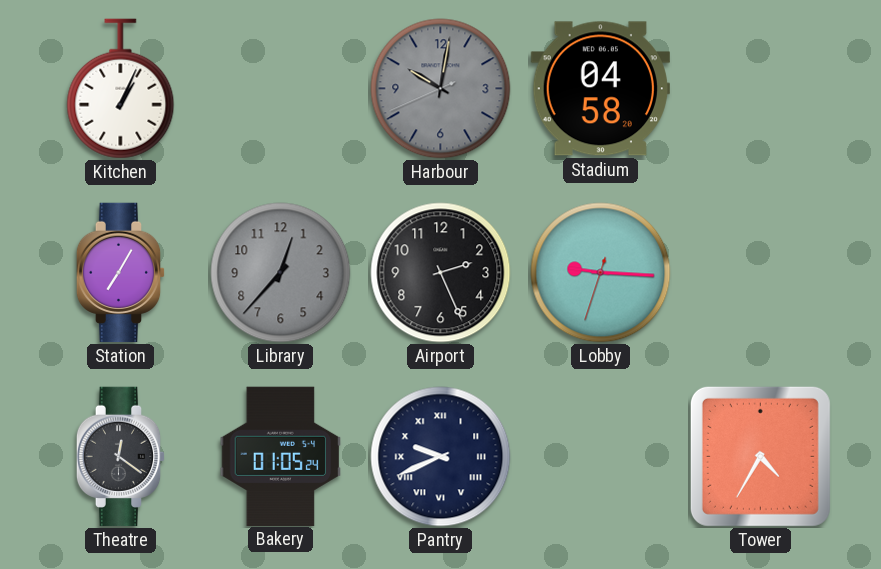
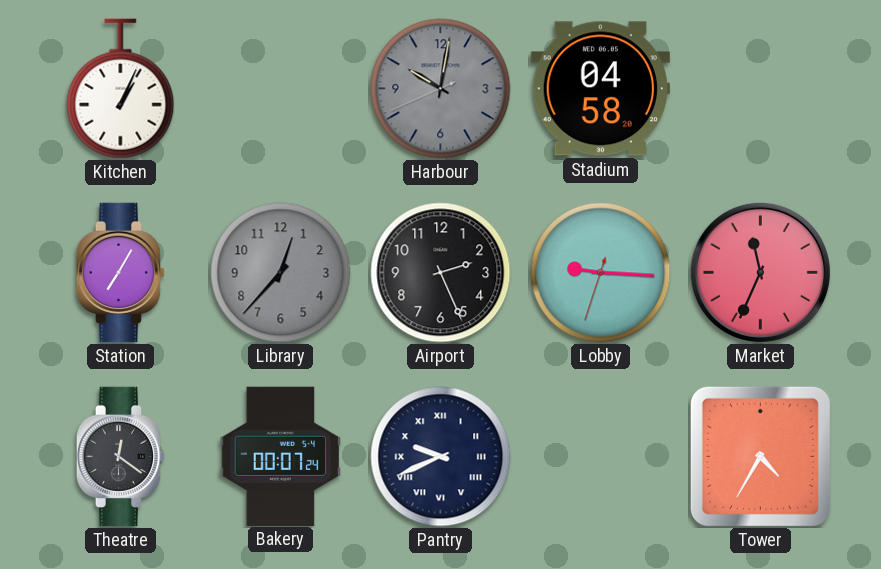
Market: none -> 11:34
Bakery: 01:05 -> 00:07
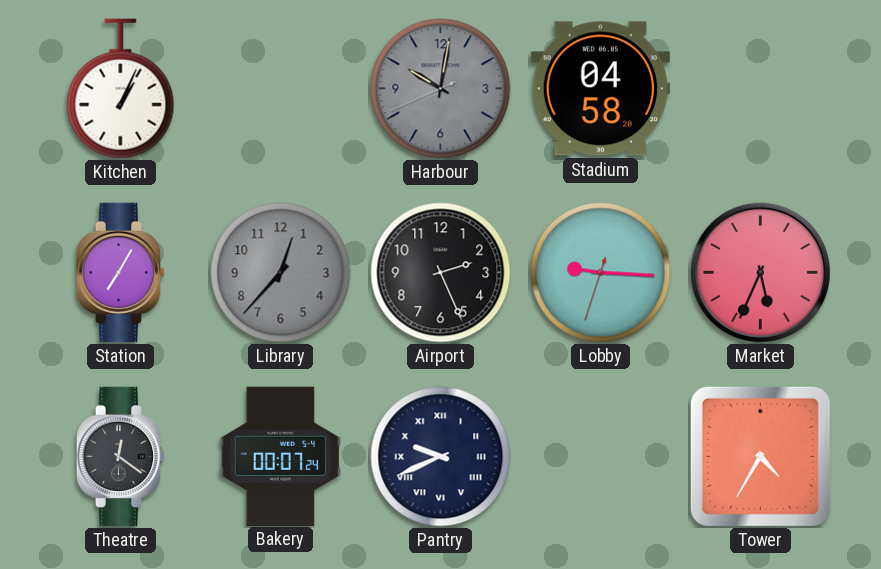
Market: 11:34 -> 5:34
